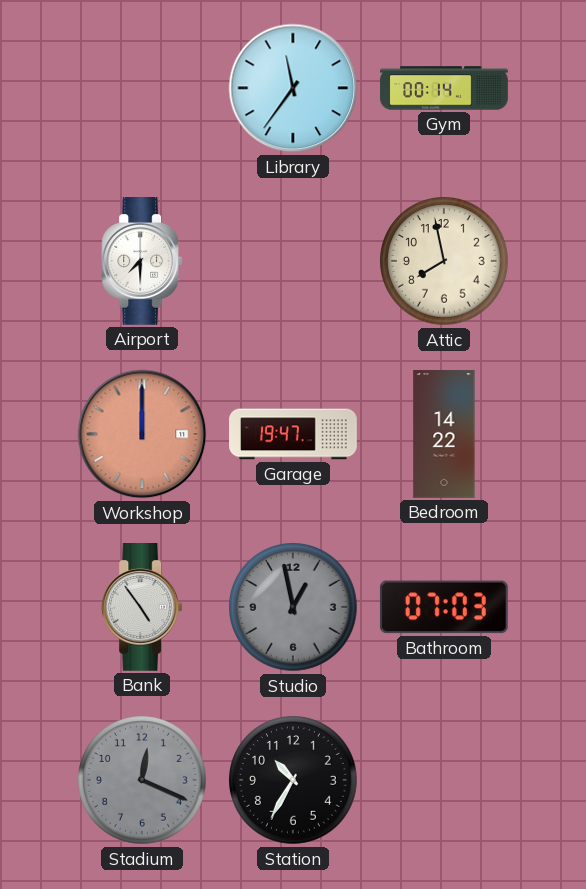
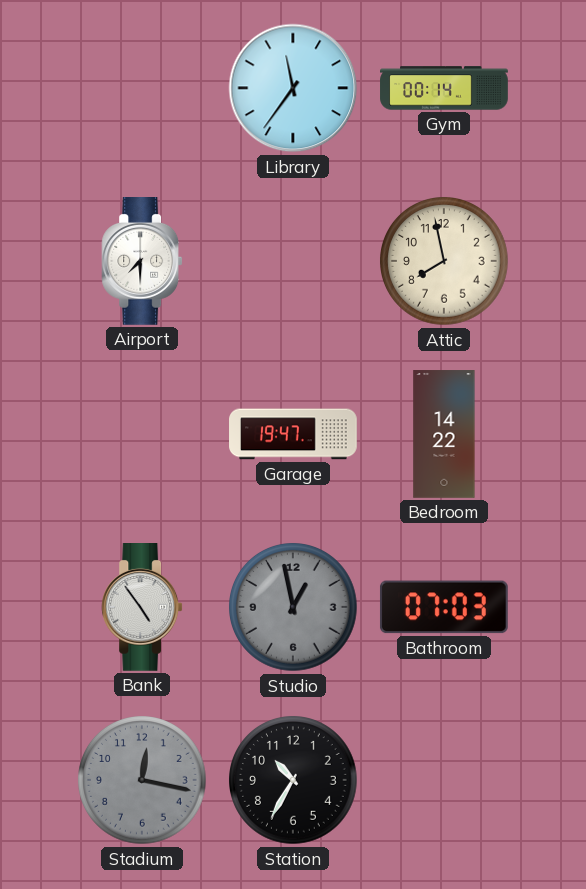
Workshop: 12:00 -> none
Stadium: 12:19 -> 12:17
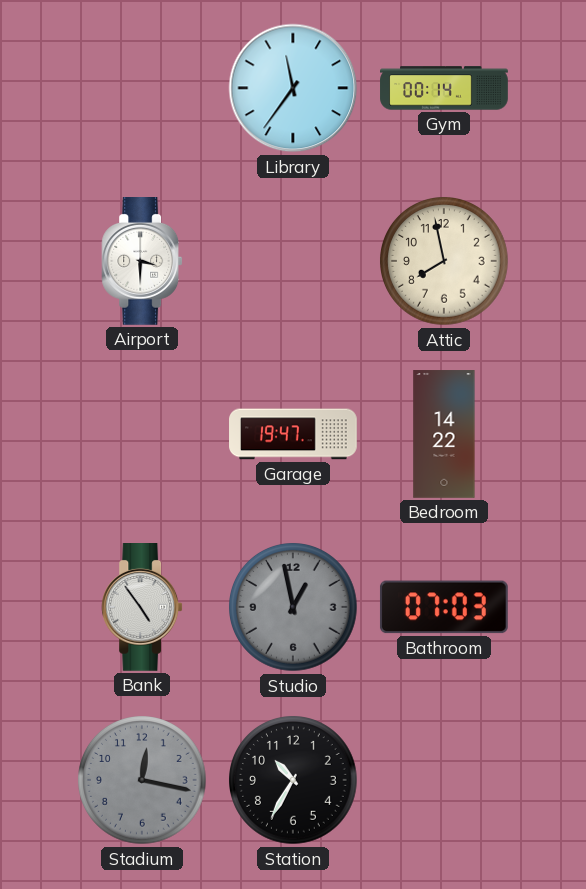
Airport: 7:30 -> 3:30
